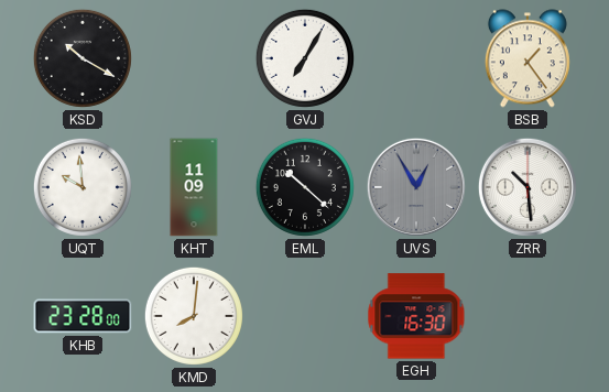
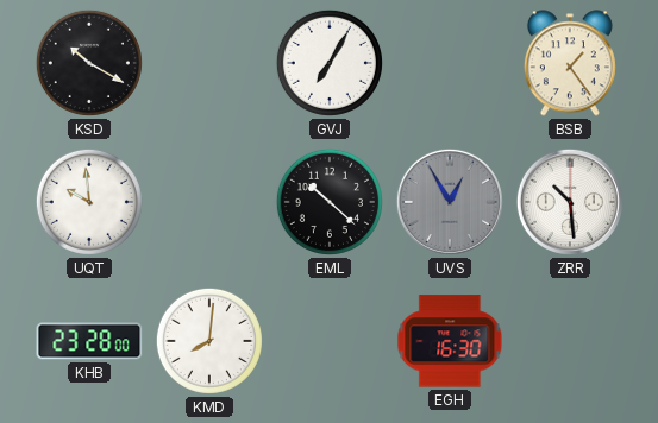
KHT: 11:09 -> none
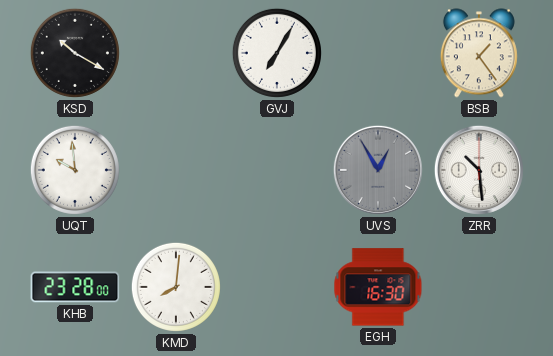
EML: 10:22 -> none
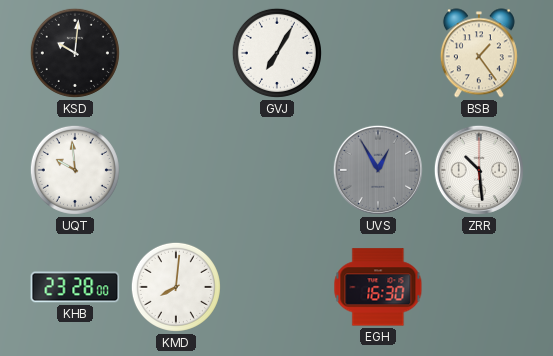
KSD: 10:20 -> 10:01
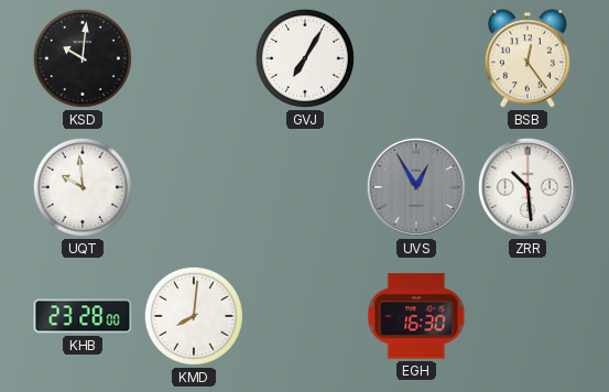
BSB: 1:24 -> 12:24
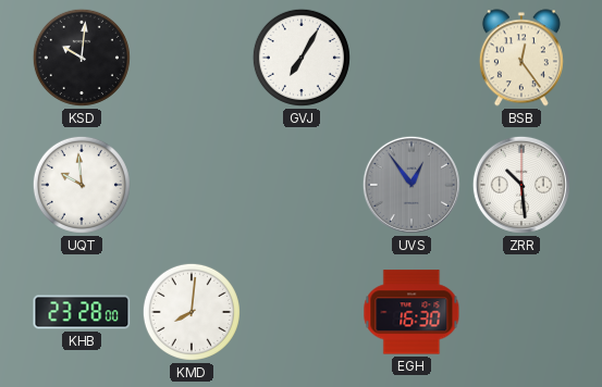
UVS: 12:55 -> 12:54
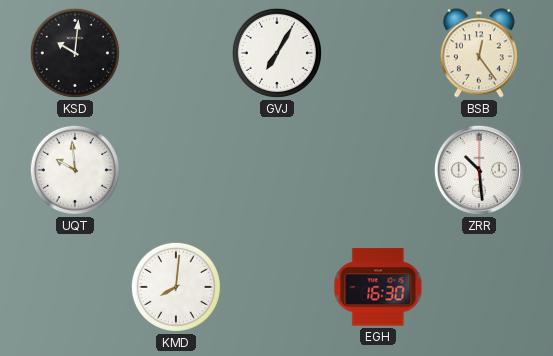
UVS: 12:54 -> none
KHB: 23:28 -> none
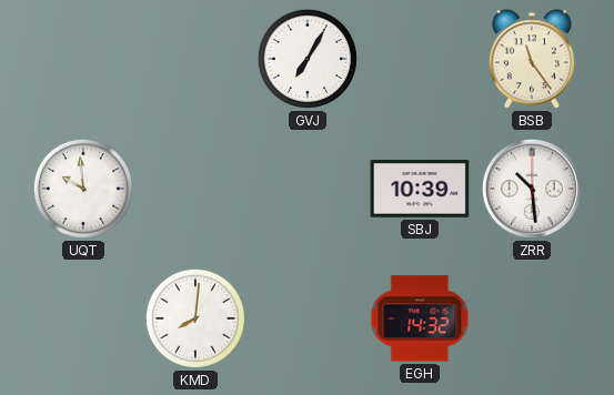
KSD: 10:01 -> none
BSB: 12:24 -> 11:24
SBJ: none -> 10:39
EGH: 16:30 -> 14:32
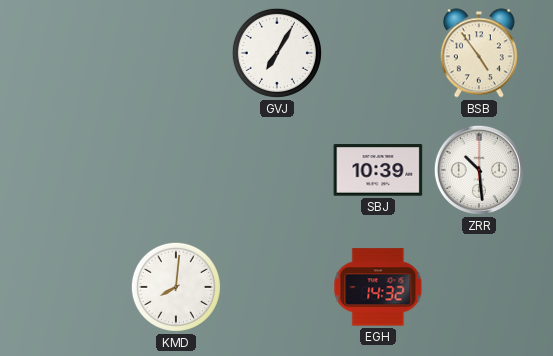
BSB: 11:24 -> 4:54
UQT: 9:59 -> none
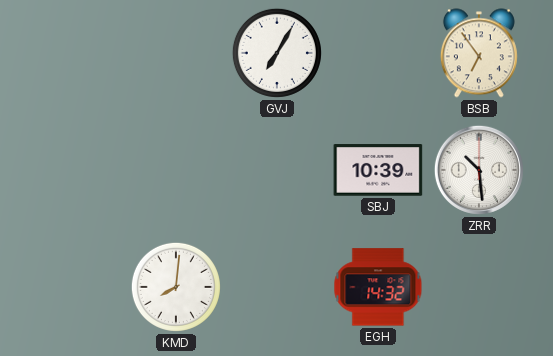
BSB: 4:54 -> 6:54
